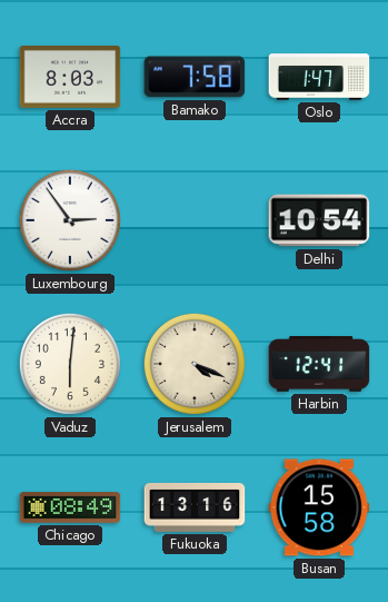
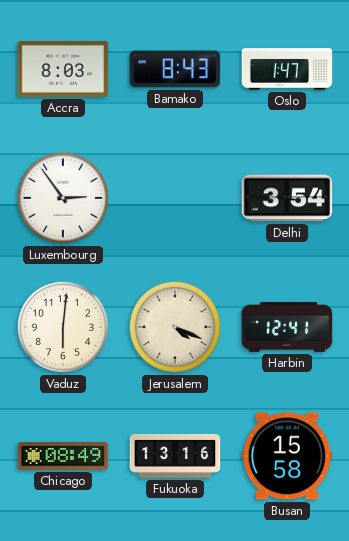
Bamako: 7:58 -> 8:43
Delhi: 10:54 -> 3:54
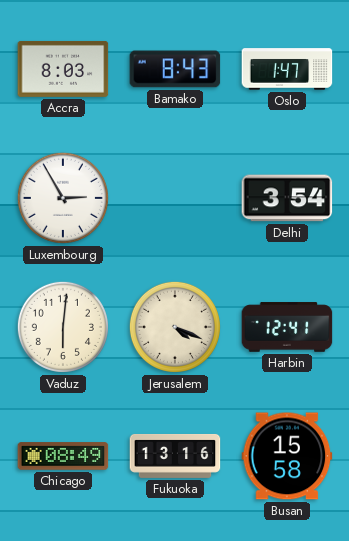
Luxembourg: 2:54 -> 2:55
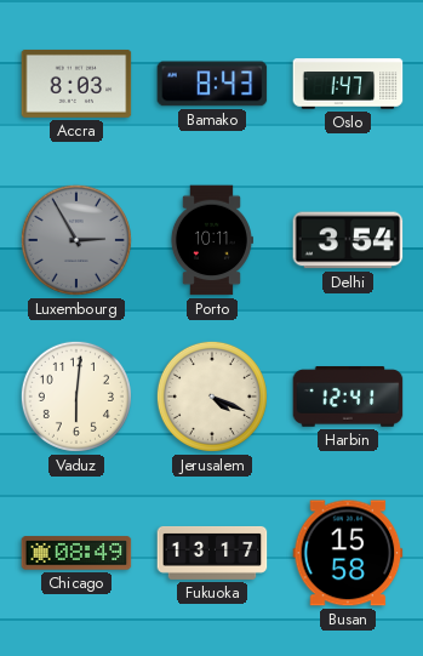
Luxembourg dial: white -> grey
Porto: none -> 10:11
Fukuoka: 13:16 -> 13:17
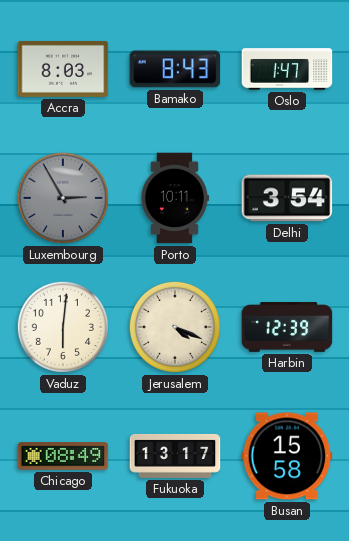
Harbin: 12:41 -> 12:39
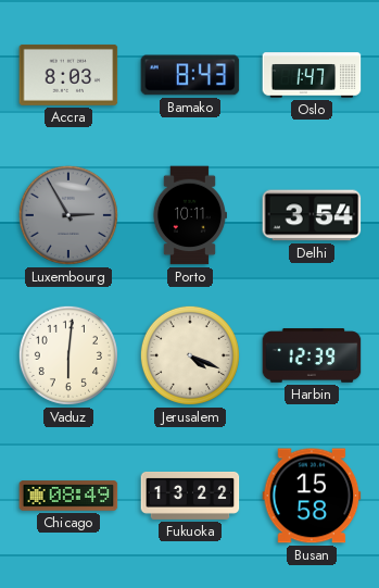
Fukuoka: 13:17 -> 13:22
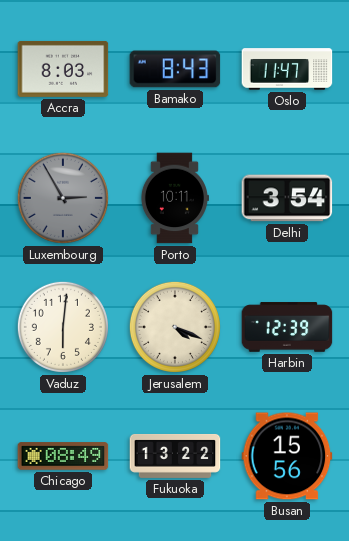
Oslo: 1:47 -> 11:47
Busan: 15:58 -> 15:56
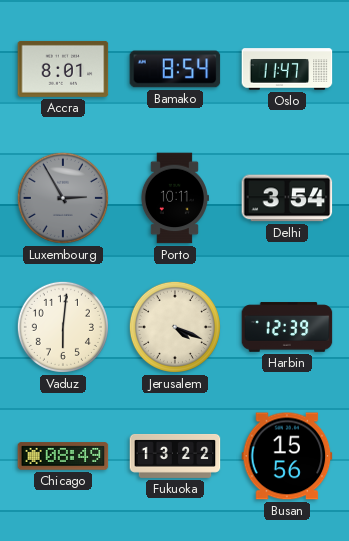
Accra: 8:03 -> 8:01
Bamako: 8:43 -> 8:54
